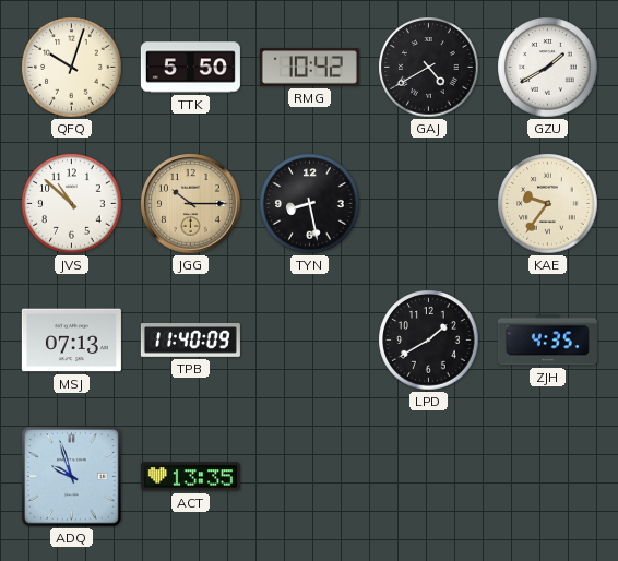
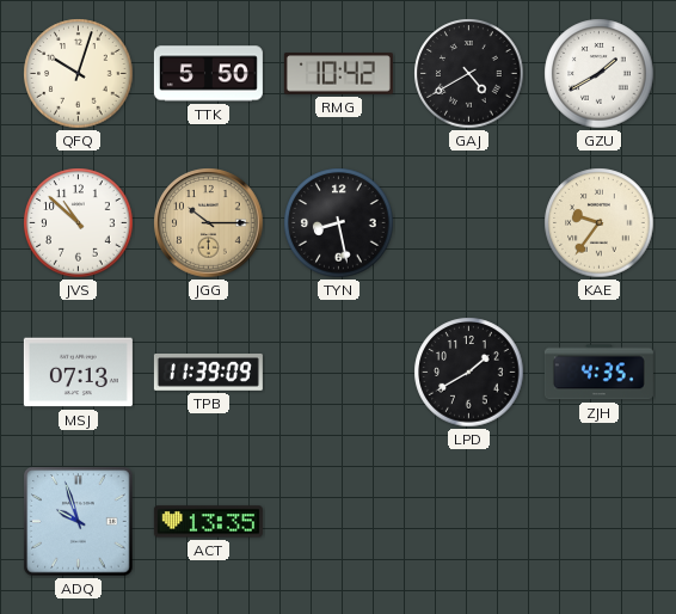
TPB: 11:40 -> 11:39
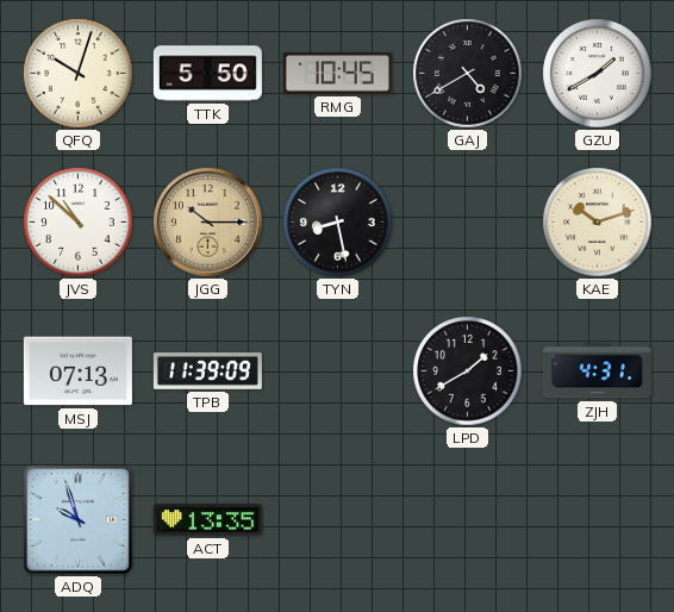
RMG: 10:42 -> 10:45
KAE: 9:36 -> 10:12
ZJH: 4:35 -> 4:31
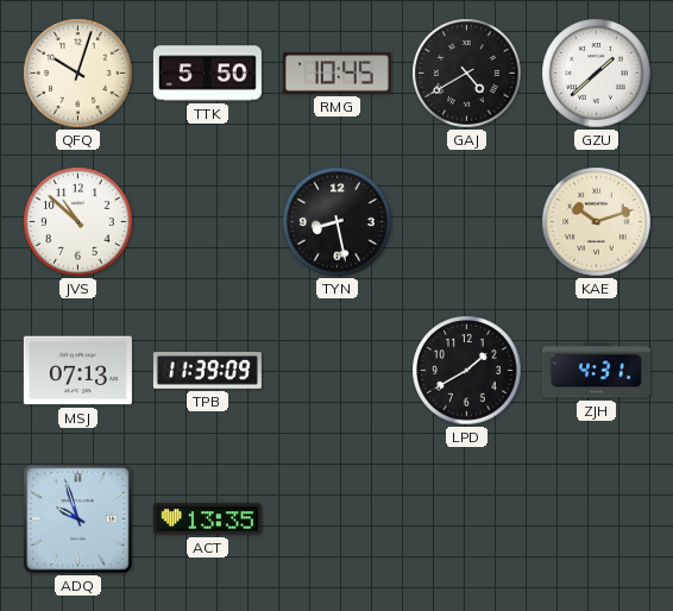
GZU: 1:40 -> 1:38
JGG: 10:15 -> none
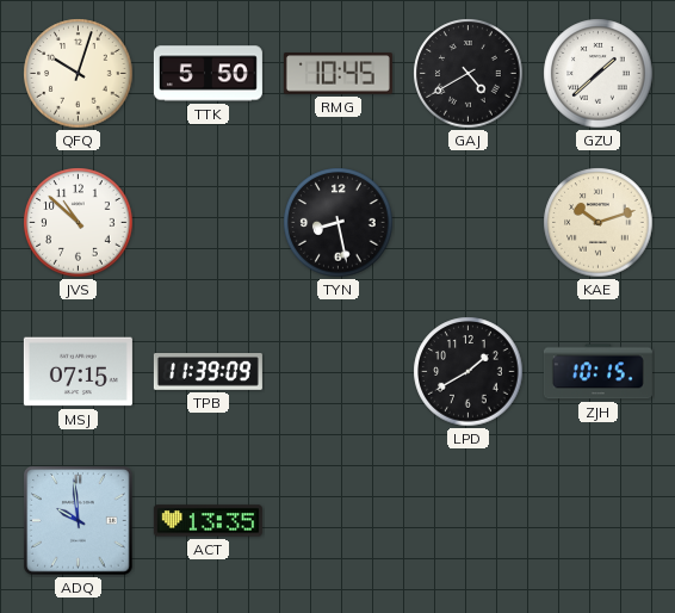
MSJ: 07:13 -> 07:15
ZJH: 4:31 -> 10:15
ADQ: 9:57 -> 9:59
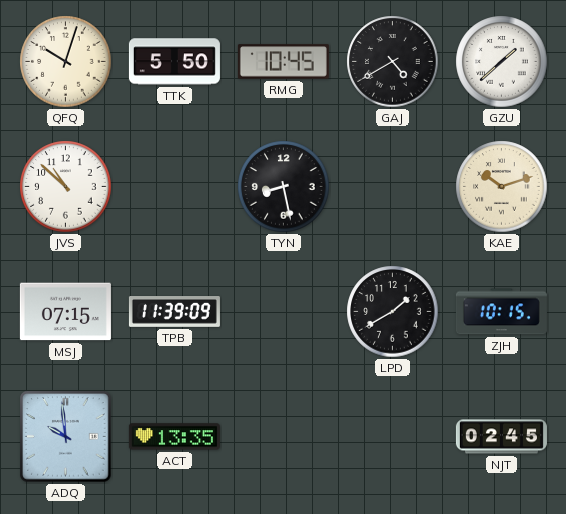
NJT: none -> 02:45
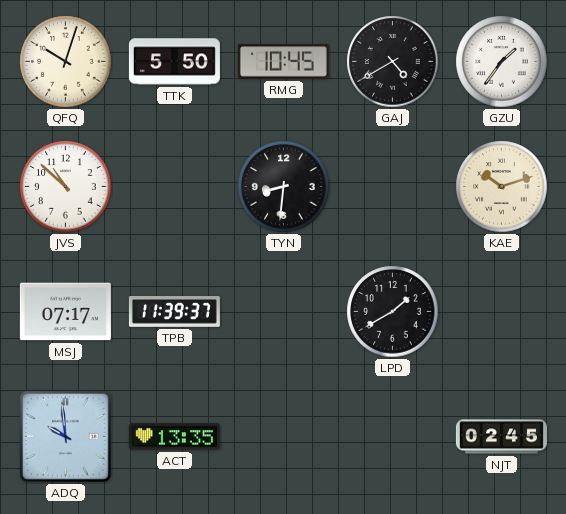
GZU: 1:38 -> 1:36
TYN: 8:28 -> 8:31
MSJ: 07:15 -> 07:17
TPB: 11:39:09 -> 11:39:37
ZJH: 10:15 -> none
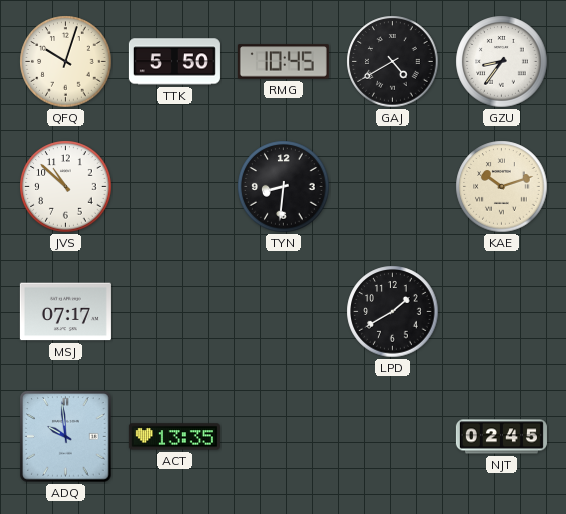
GZU: 1:36 -> 8:36
TPB: 11:39 -> none
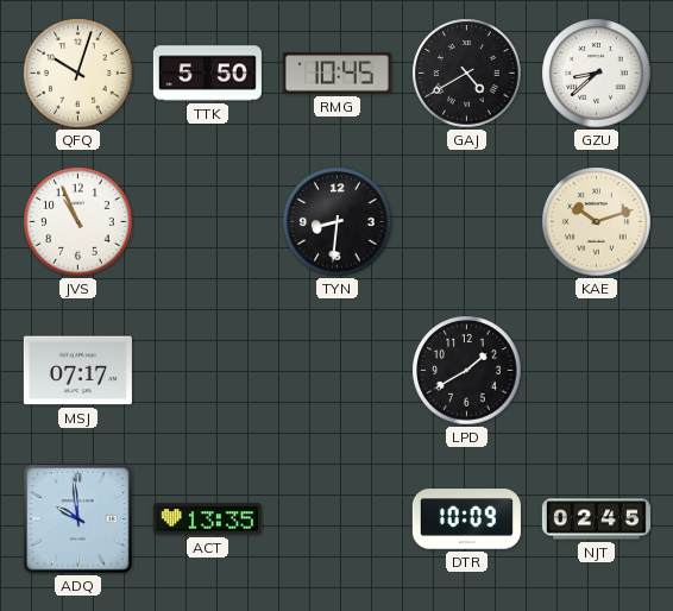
GZU: 8:36 -> 8:38
JVS: 10:52 -> 10:56
DTR: none -> 10:09
